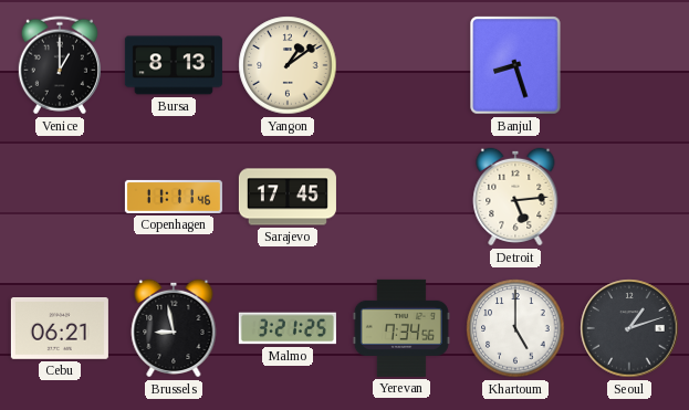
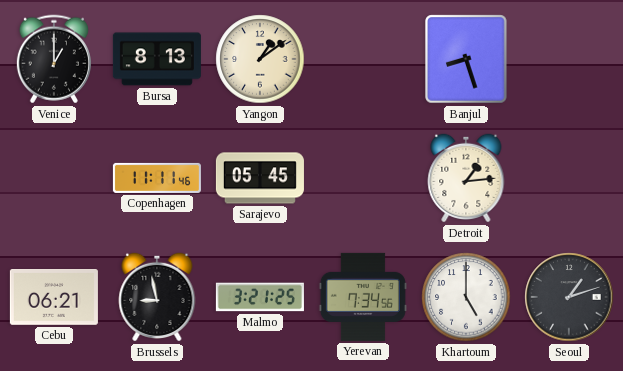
Sarajevo: 17:45 -> 05:45
Detroit: 5:14 -> 1:14
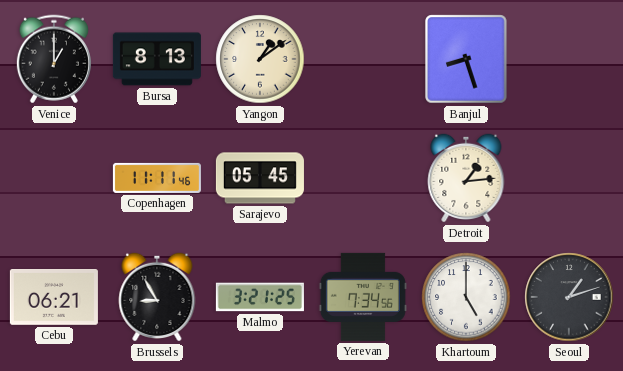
Brussels: 8:58 -> 8:55
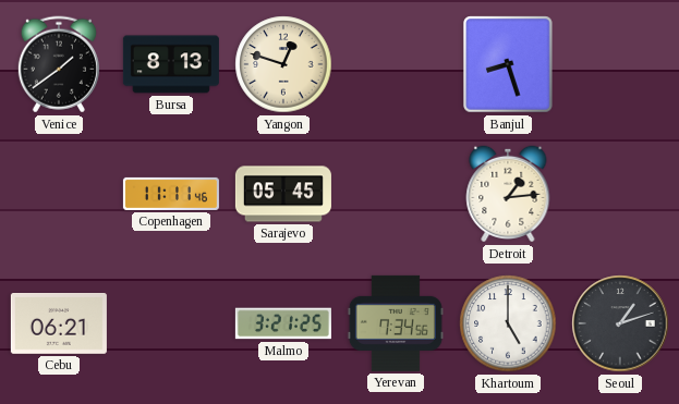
Venice: 1:00 -> 1:39
Yangon: 1:09 -> 12:48
Brussels: 8:55 -> none
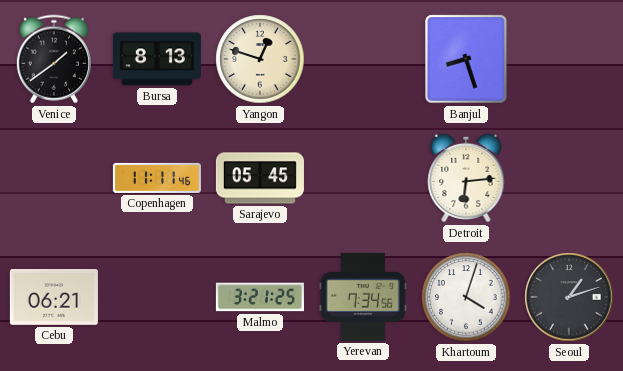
Detroit: 1:14 -> 6:14
Khartoum: 5:00 -> 4:03
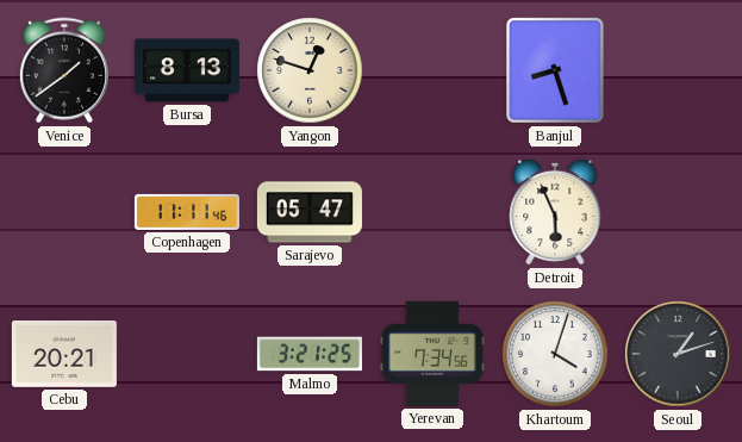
Sarajevo: 05:45 -> 05:47
Detroit: 6:14 -> 5:56
Cebu: 06:21 -> 20:21
